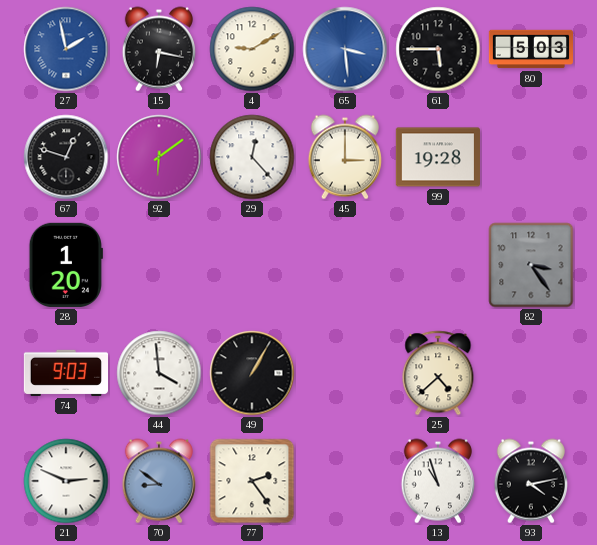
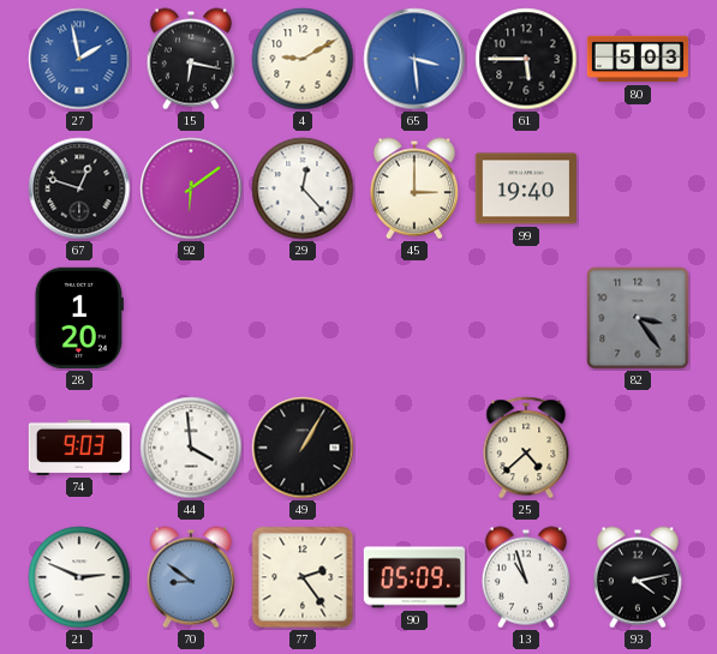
99: 19:28 -> 19:40
90: none -> 05:09
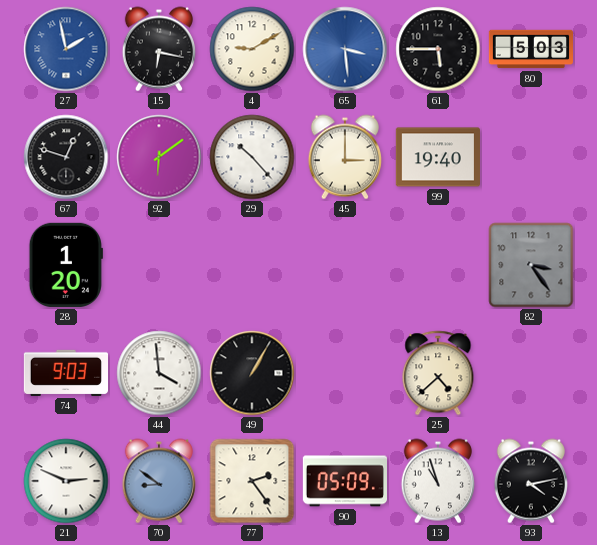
29: 12:23 -> 10:23
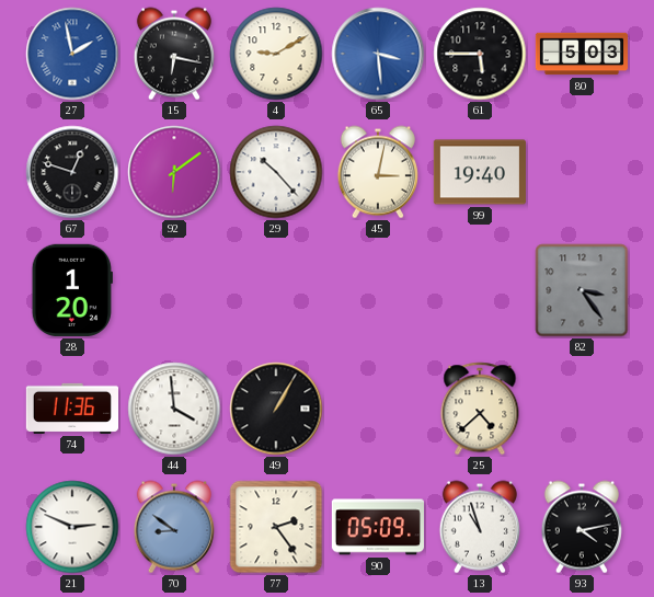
45: 3:00 -> 3:02
74: 9:03 -> 11:36
